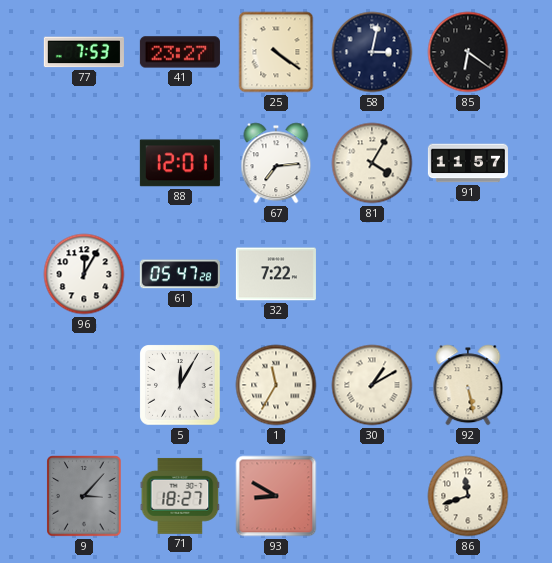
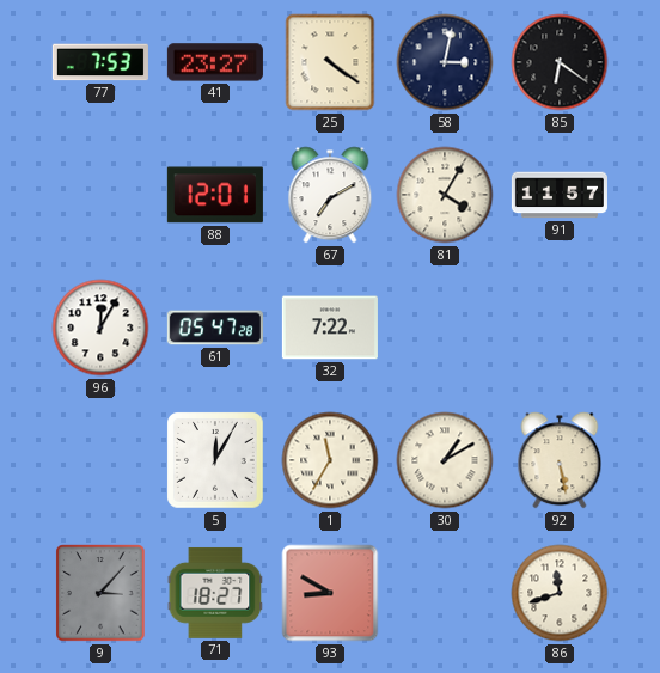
67: 7:14 -> 7:10
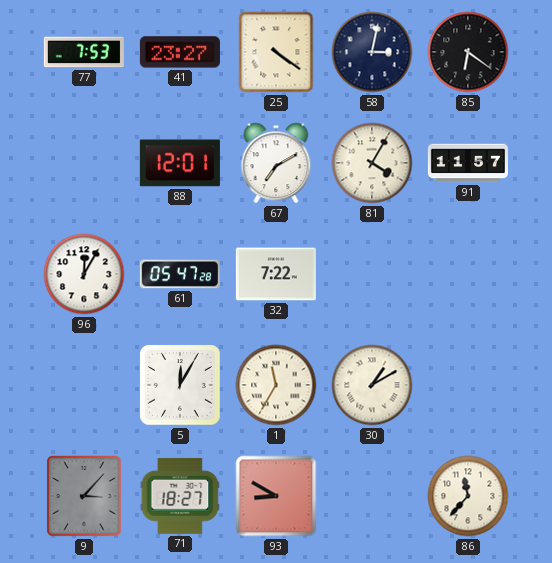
92: 5:28 -> none
86: 11:42 -> 11:37
